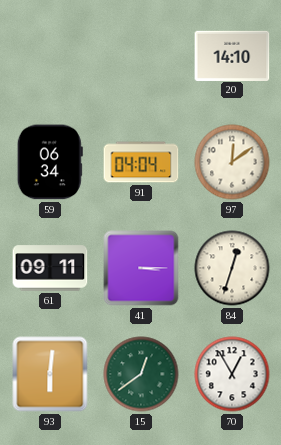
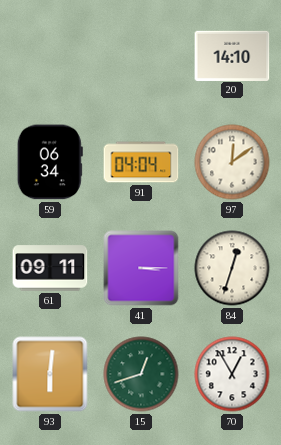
15: 12:39 -> 12:42
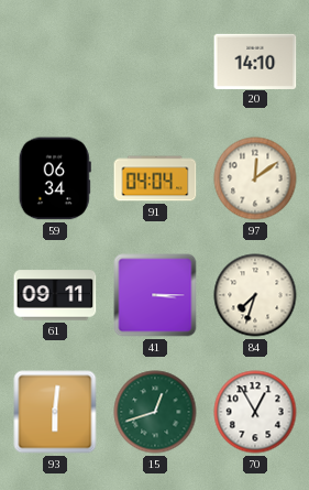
84: 12:33 -> 7:33
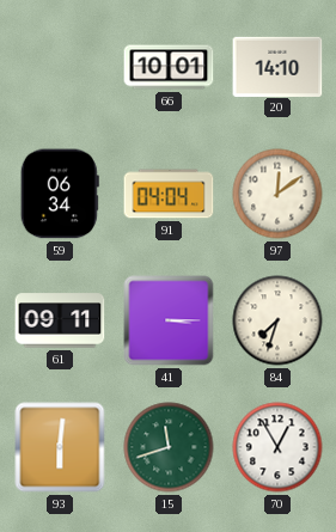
66: none -> 10:01
15: 12:42 -> 11:42
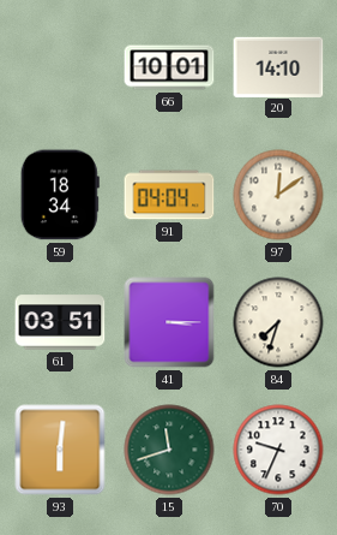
59: 06:34 -> 18:34
61: 09:11 -> 03:51
70: 12:55 -> 9:34
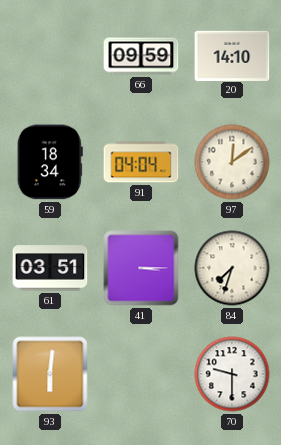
66: 10:01 -> 09:59
15: 11:42 -> none
70: 9:34 -> 9:30
